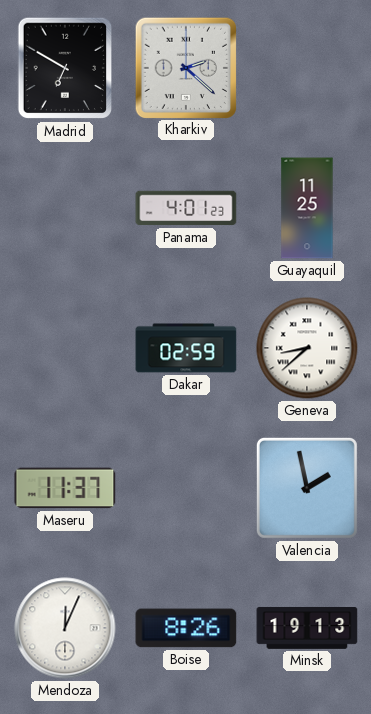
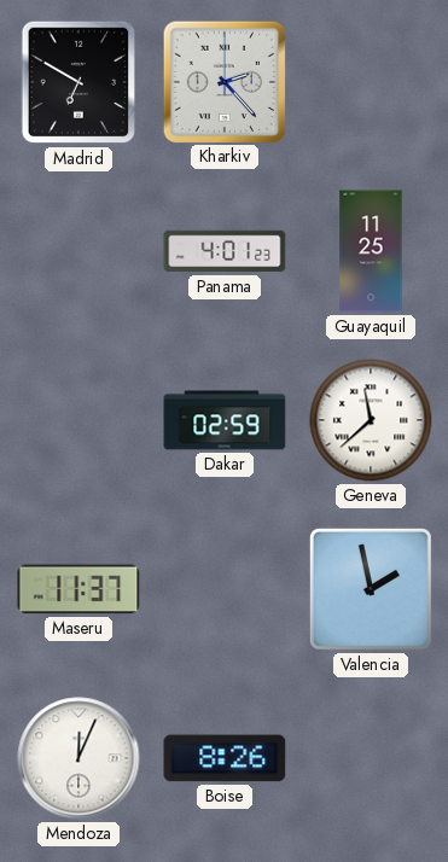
Kharkiv: 2:22 -> 2:23
Geneva: 8:38 -> 11:38
Minsk: 19:13 -> none
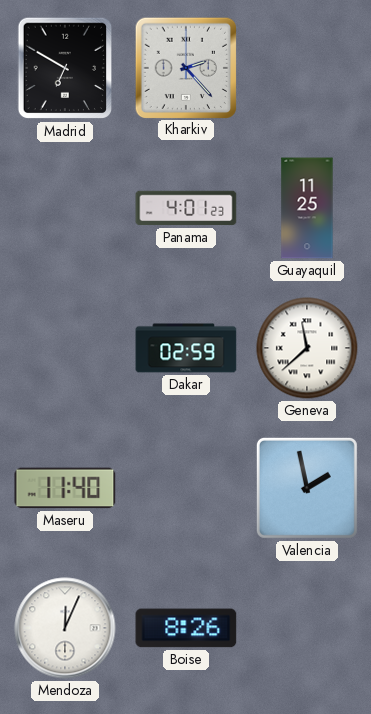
Maseru: 11:37 -> 11:40
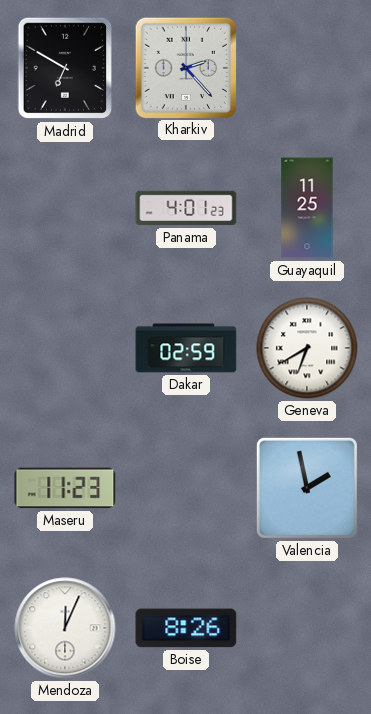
Geneva: 11:38 -> 6:40
Maseru: 11:40 -> 11:23
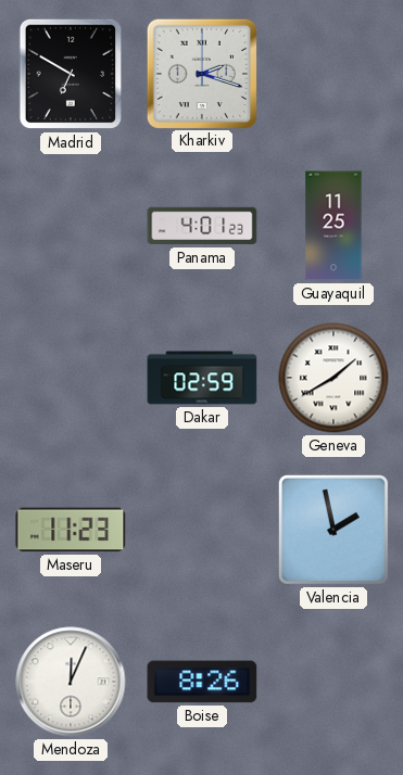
Kharkiv: 2:23 -> 2:18
Geneva: 6:40 -> 1:40
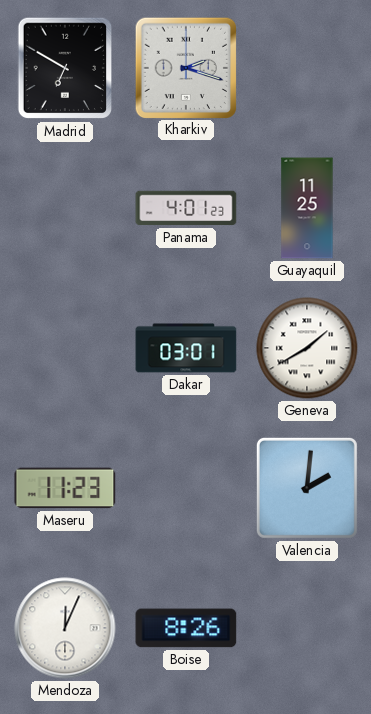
Dakar: 02:59 -> 03:01
Valencia: 1:58 -> 2:01
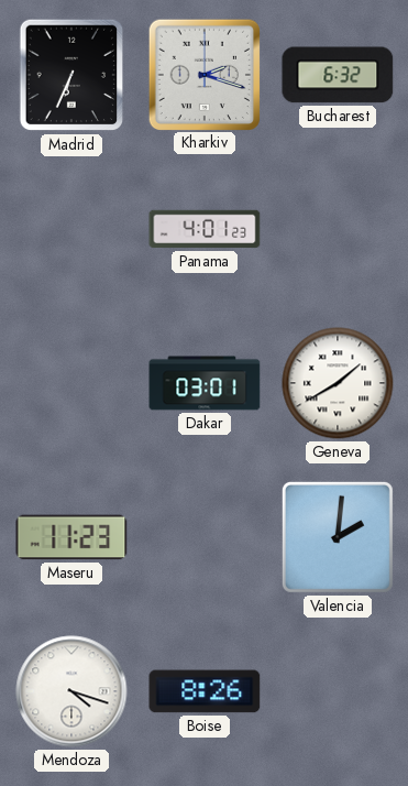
Madrid: 6:50 -> 6:34
Bucharest: none -> 6:32
Guayaquil: 11:25 -> none
Mendoza: 12:04 -> 4:18
